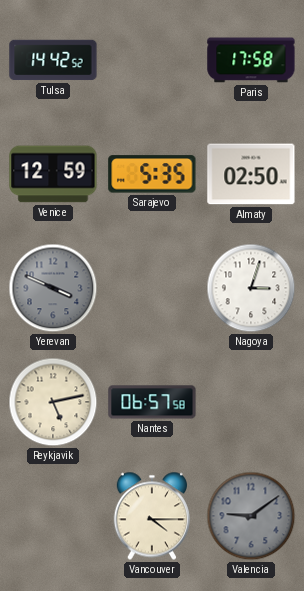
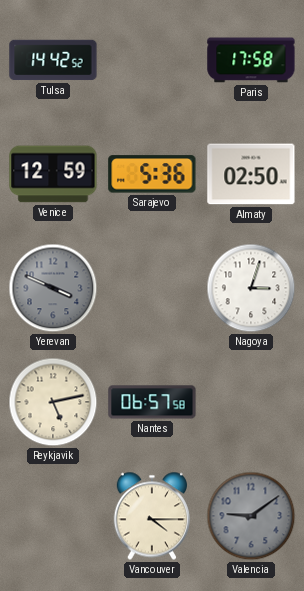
Sarajevo: 5:35 -> 5:36
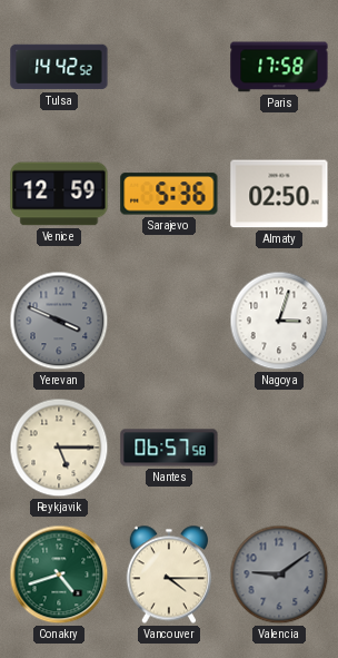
Reykjavik: 5:13 -> 5:15
Conakry: none -> 4:42
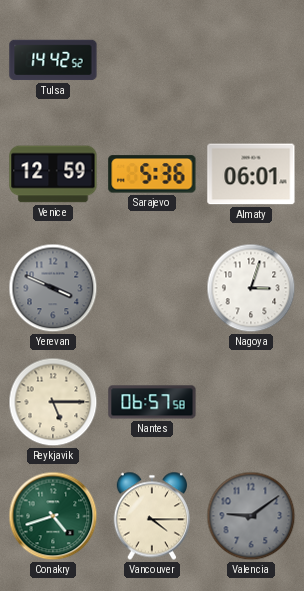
Paris: 17:58 -> none
Almaty: 02:50 -> 06:01
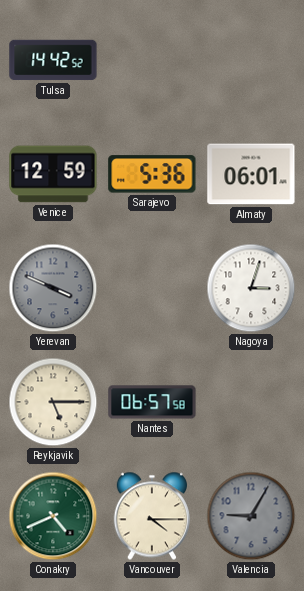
Conakry: 4:42 -> 4:41
Valencia: 9:09 -> 9:05
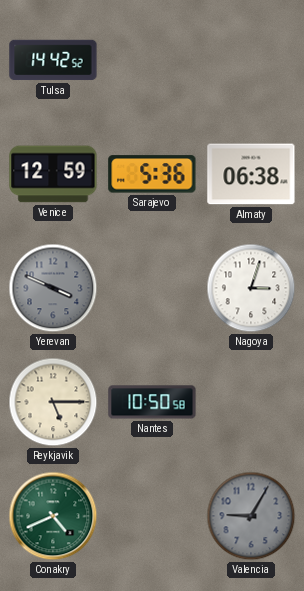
Almaty: 06:01 -> 06:38
Nantes: 06:57 -> 10:50
Vancouver: 4:15 -> none
